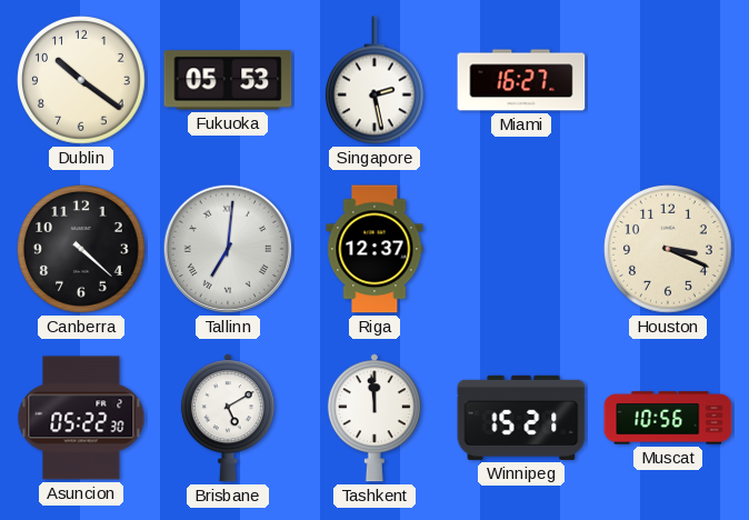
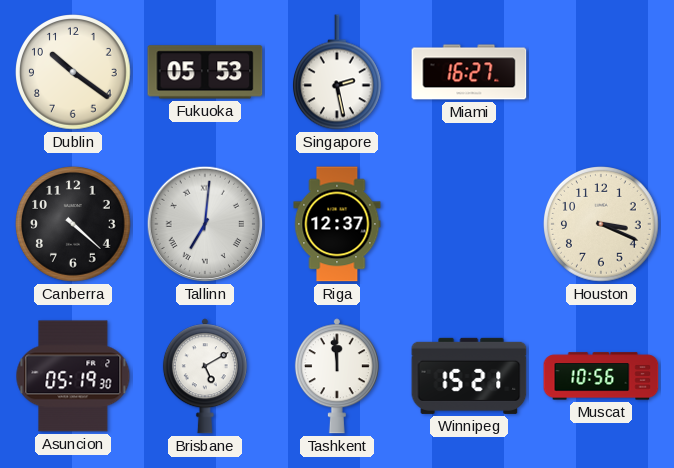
Asuncion: 05:22 -> 05:19
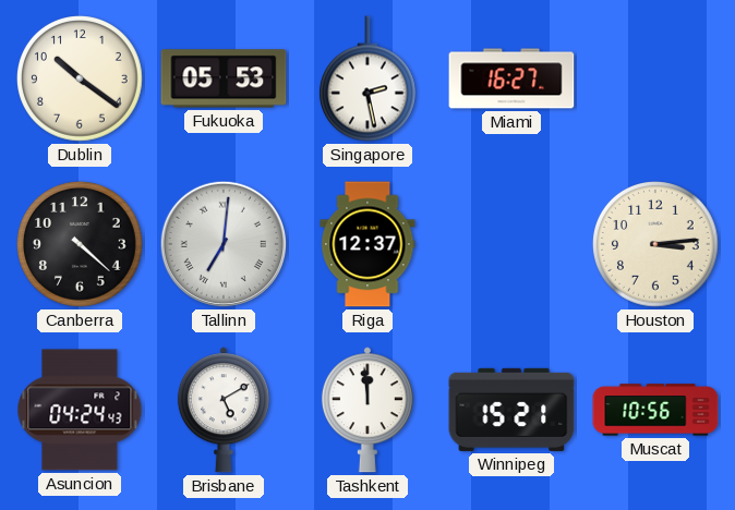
Houston: 3:19 -> 3:14
Asuncion: 05:19 -> 04:24
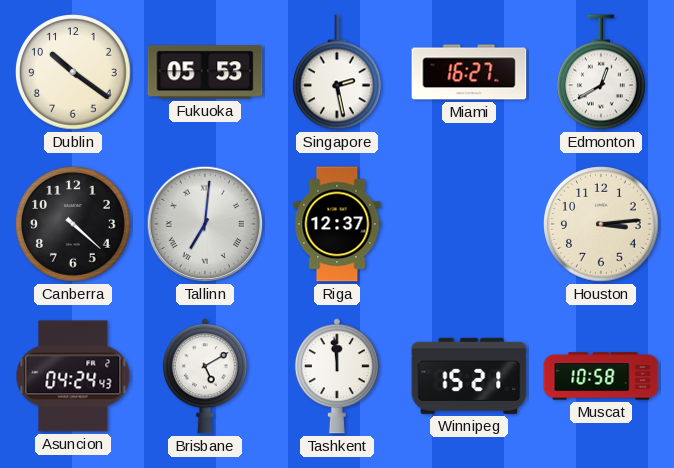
Edmonton: none -> 12:40
Muscat: 10:56 -> 10:58
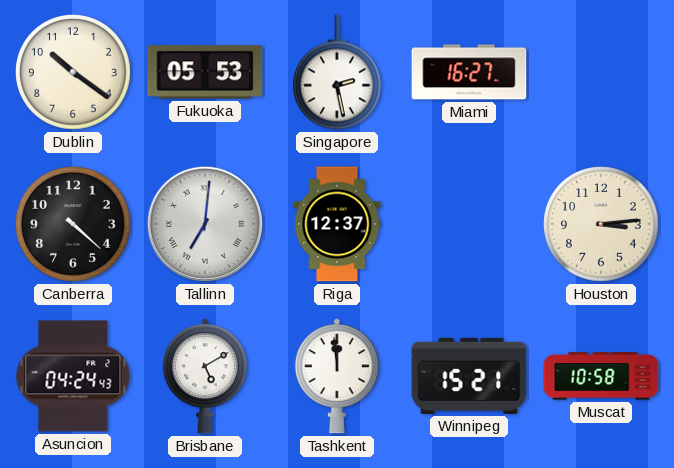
Edmonton: 12:40 -> none
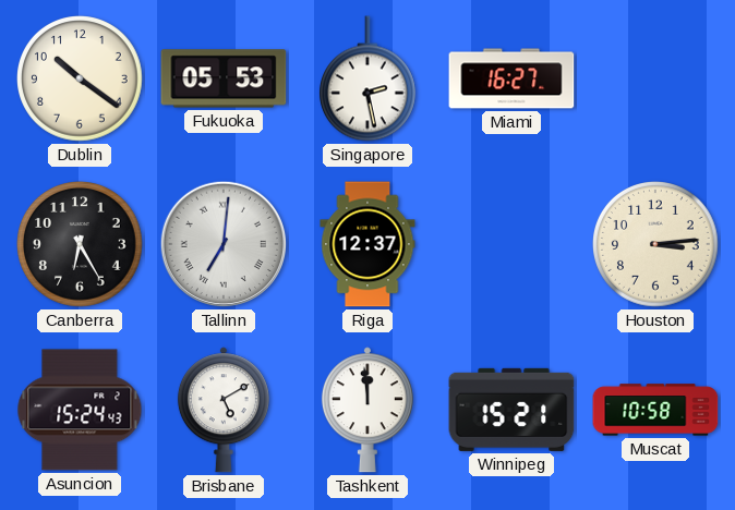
Canberra: 4:22 -> 6:25
Asuncion: 04:24 -> 15:24
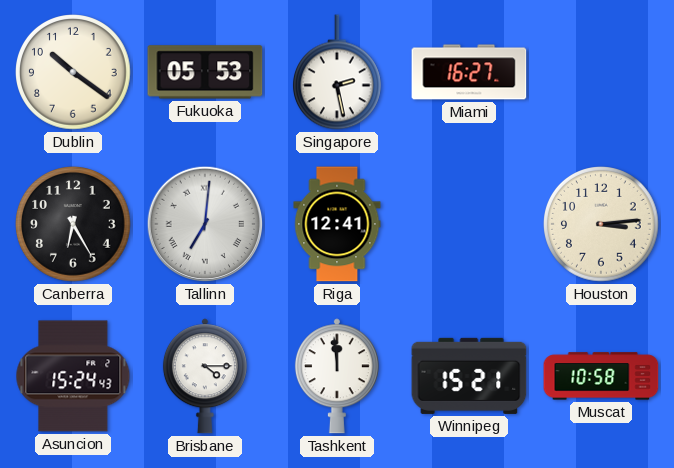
Riga: 12:37 -> 12:41
Brisbane: 5:10 -> 4:15
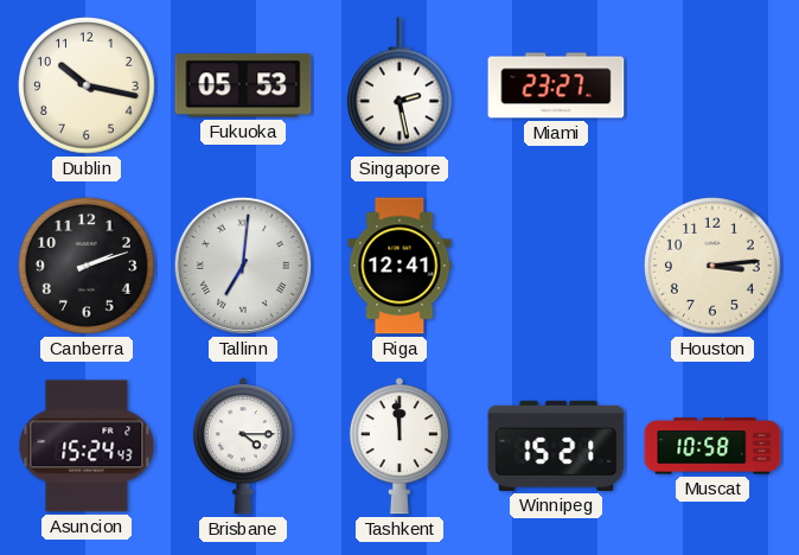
Dublin: 10:21 -> 10:17
Miami: 16:27 -> 23:27
Canberra: 6:25 -> 2:12
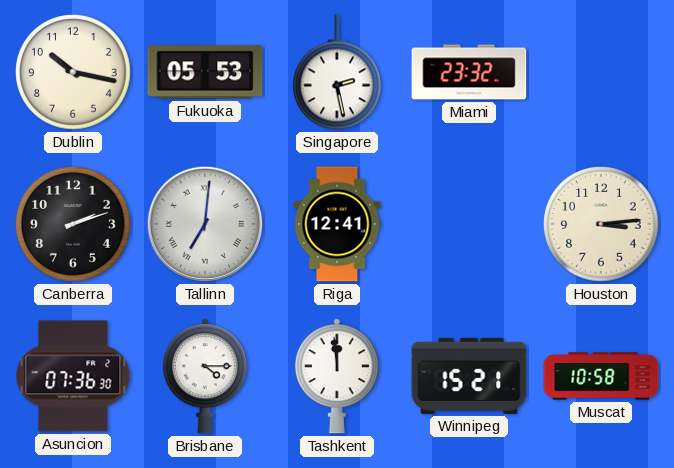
Miami: 23:27 -> 23:32
Asuncion: 15:24 -> 07:36
